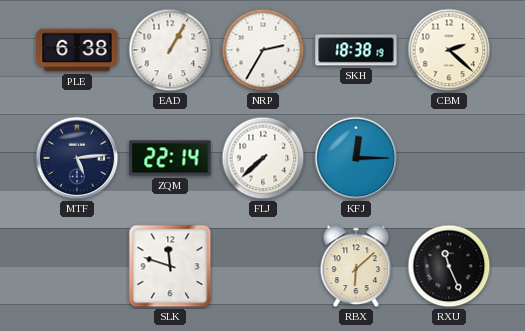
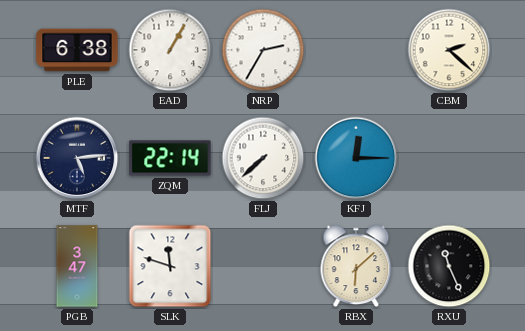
SKH: 18:38 -> none
PGB: none -> 3:47
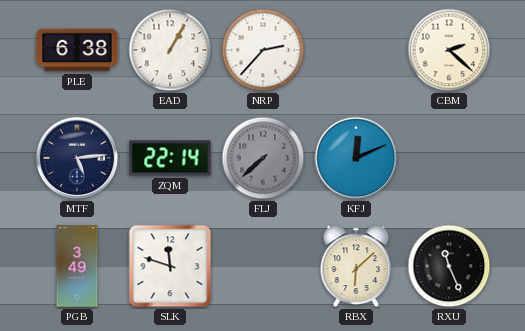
NRP: 2:35 -> 2:37
FLJ dial: white -> grey
KFJ: 12:15 -> 12:11
PGB: 3:47 -> 3:49
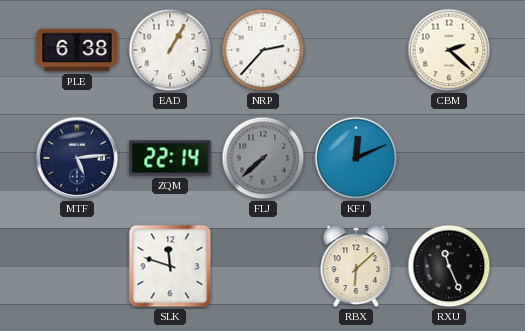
PGB: 3:49 -> none
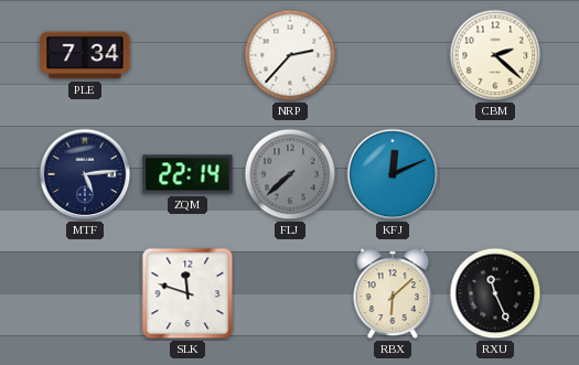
PLE: 6:38 -> 7:34
EAD: 1:05 -> none
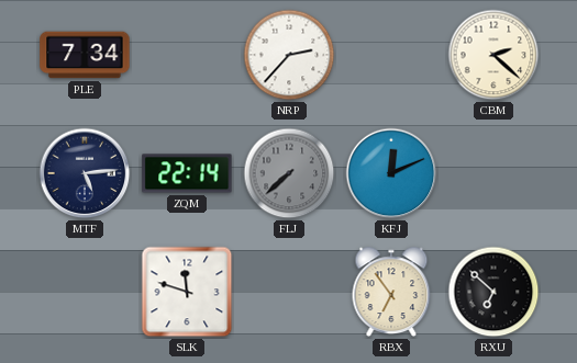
RBX: 6:08 -> 6:54
RXU: 11:26 -> 6:52
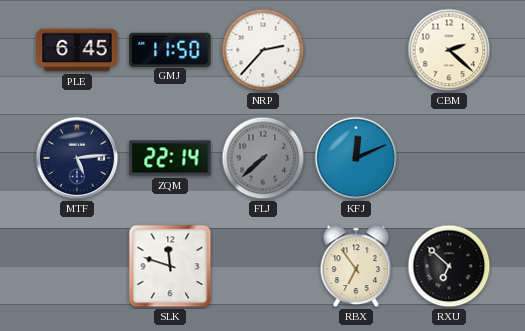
PLE: 7:34 -> 6:45
GMJ: none -> 11:50
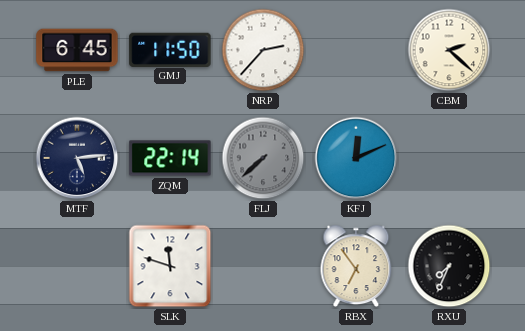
RXU: 6:52 -> 7:34
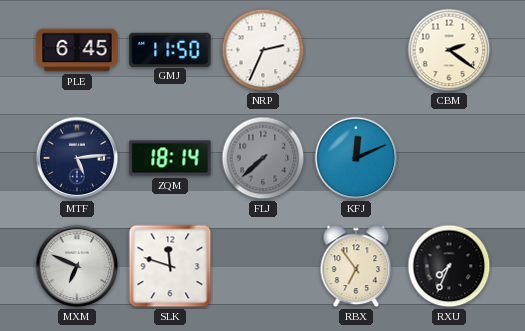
NRP: 2:37 -> 2:34
CBM: 2:22 -> 2:21
ZQM: 22:14 -> 18:14
MXM: none -> 6:49
